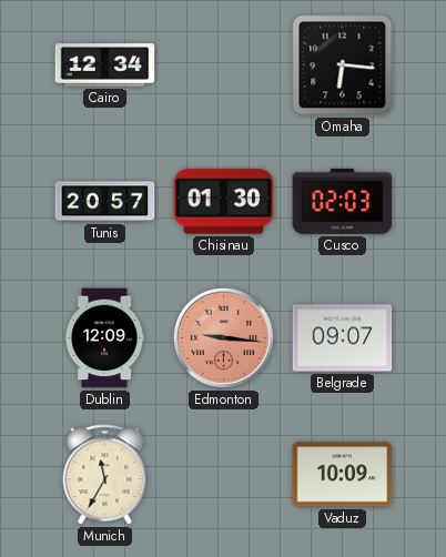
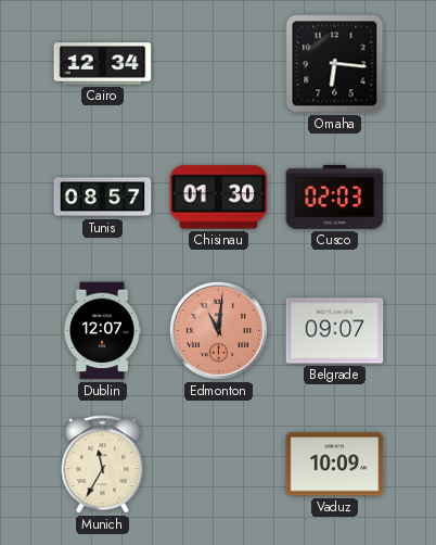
Tunis: 20:57 -> 08:57
Dublin: 12:09 -> 12:07
Edmonton: 9:16 -> 11:01
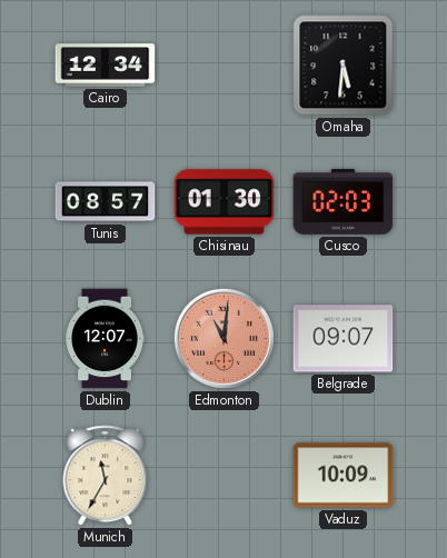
Omaha: 6:16 -> 5:31
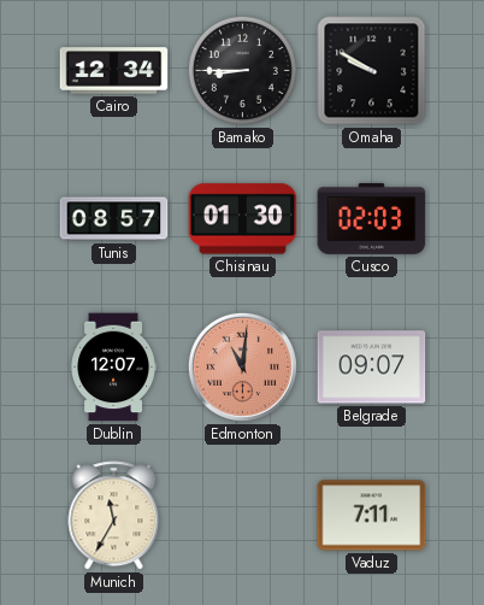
Bamako: none -> 8:45
Omaha: 5:31 -> 9:50
Vaduz: 10:09 -> 7:11
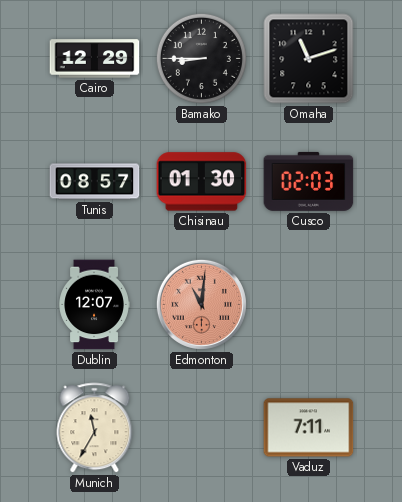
Cairo: 12:34 -> 12:29
Omaha: 9:50 -> 11:12
Belgrade: 09:07 -> none
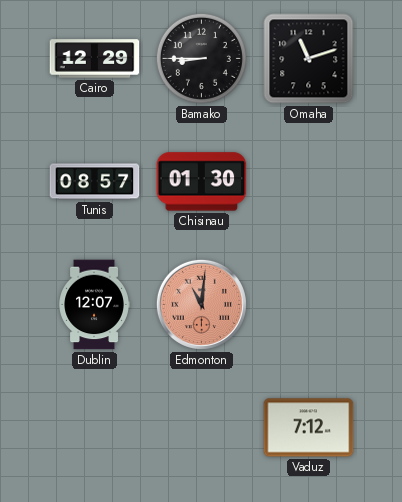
Cusco: 02:03 -> none
Munich: 11:35 -> none
Vaduz: 7:11 -> 7:12
